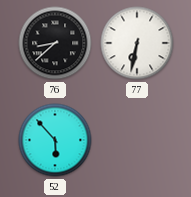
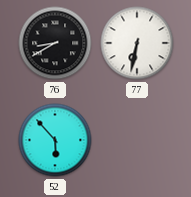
76: 8:38 -> 8:40
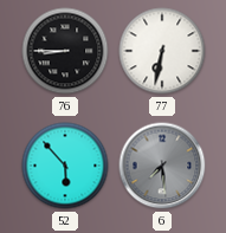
76: 8:40 -> 8:45
6: none -> 7:29
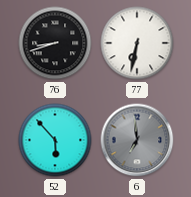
76: 8:45 -> 8:42
6: 7:29 -> 6:59
